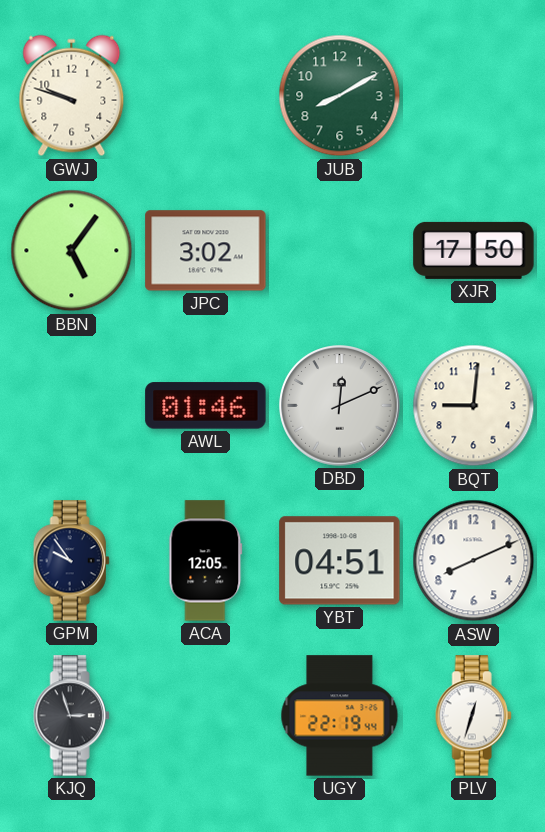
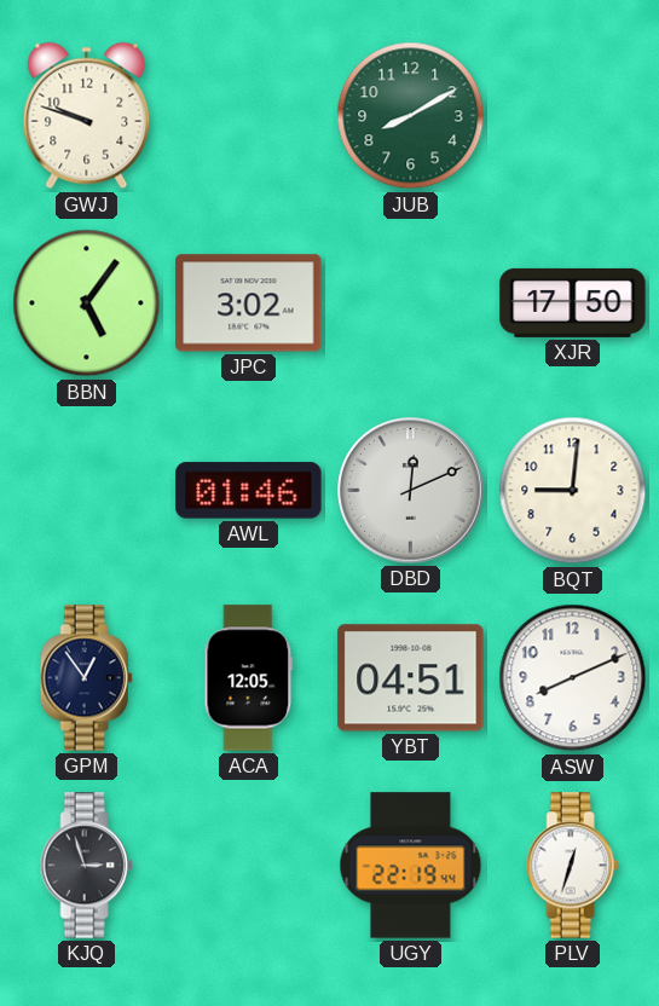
GPM: 9:54 -> 12:54
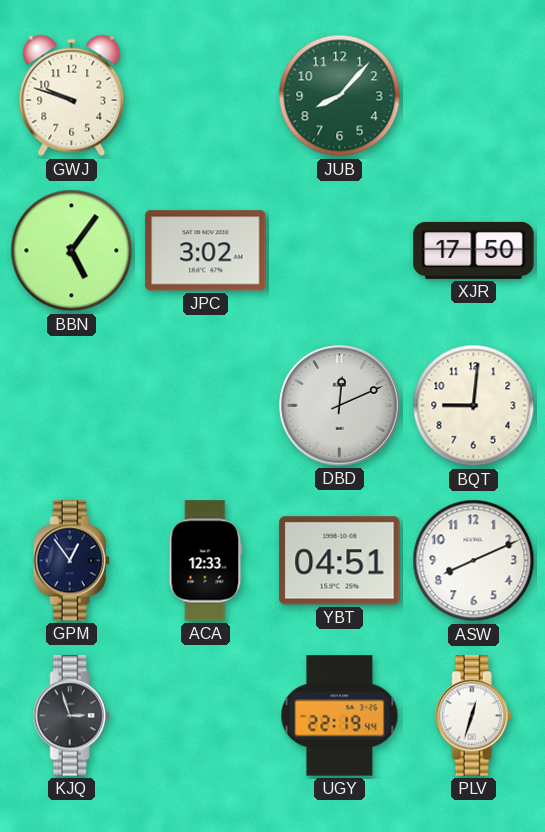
JUB: 8:10 -> 8:07
AWL: 01:46 -> none
ACA: 12:05 -> 12:33
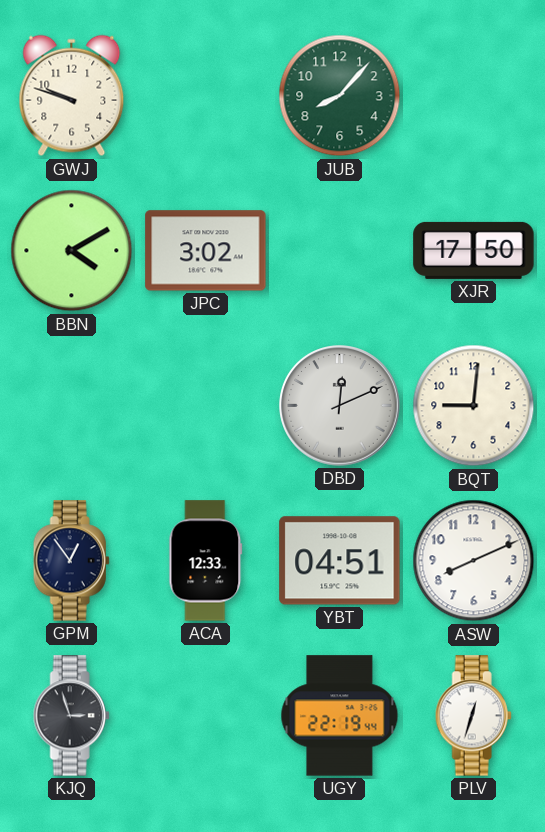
BBN: 5:06 -> 4:10
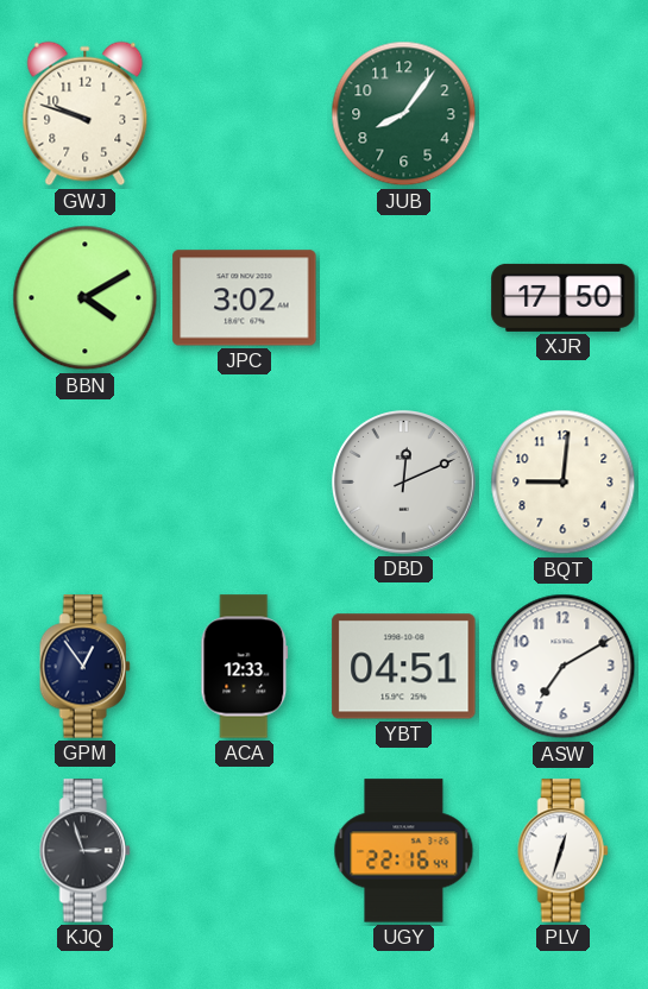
JUB: 8:07 -> 8:06
ASW: 8:11 -> 7:10
UGY: 22:19 -> 22:16
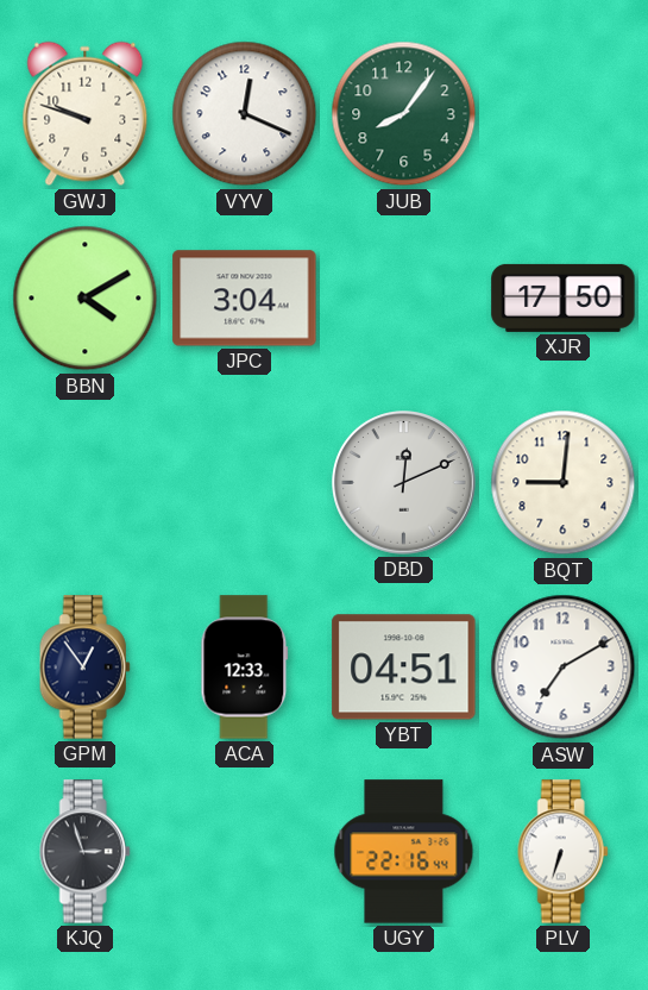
VYV: none -> 12:19
JPC: 3:02 -> 3:04
PLV: 12:33 -> 6:33
